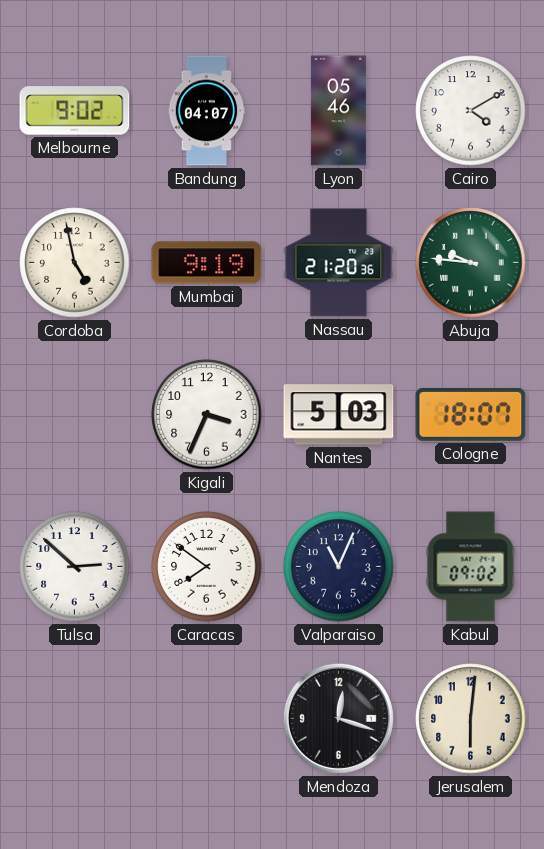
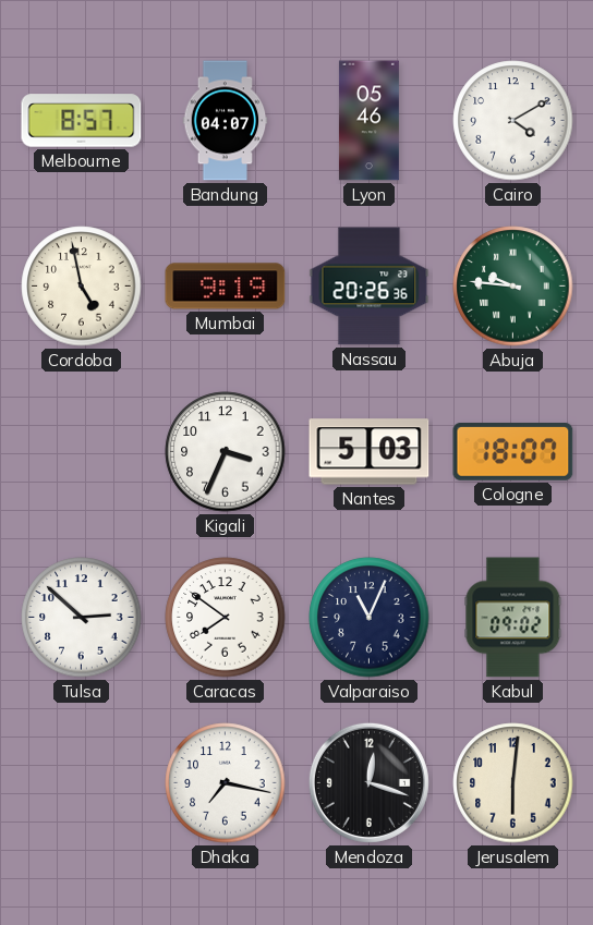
Melbourne: 9:02 -> 8:57
Nassau: 21:20 -> 20:26
Dhaka: none -> 7:17
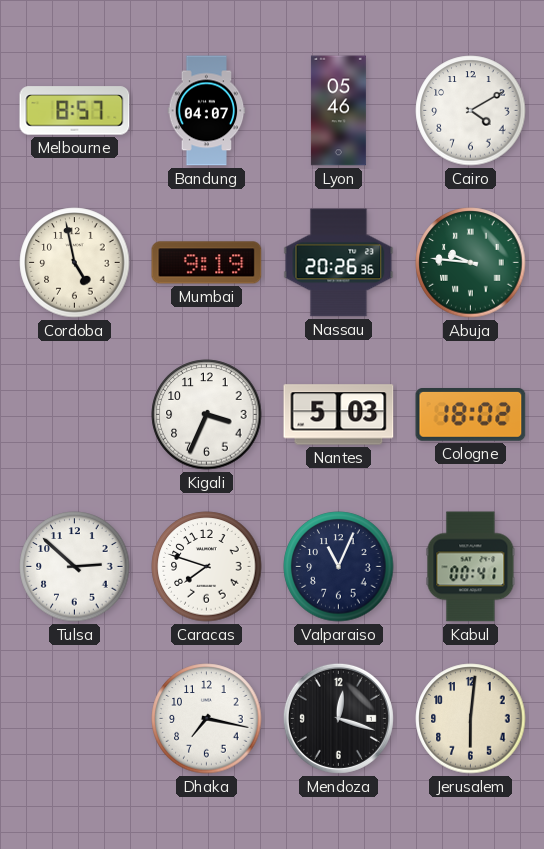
Cologne: 18:07 -> 18:02
Caracas: 7:51 -> 7:48
Kabul: 09:02 -> 00:41
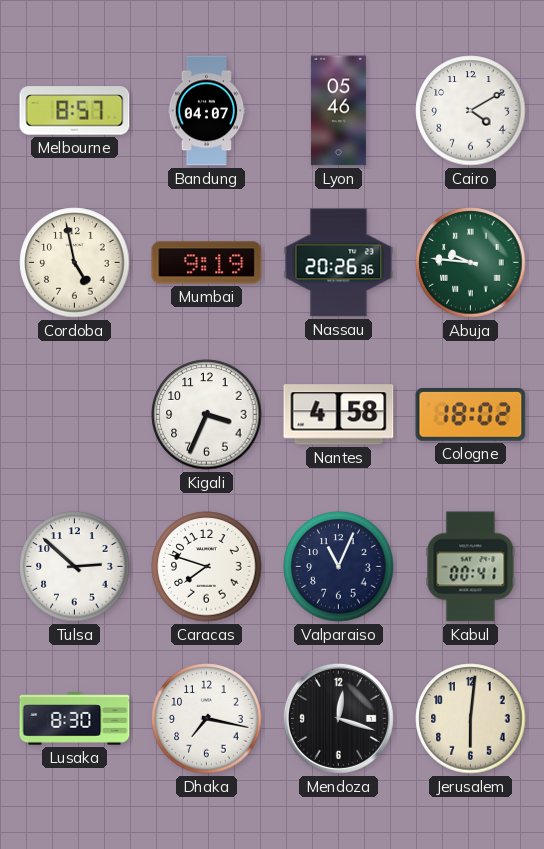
Nantes: 5:03 -> 4:58
Lusaka: none -> 8:30
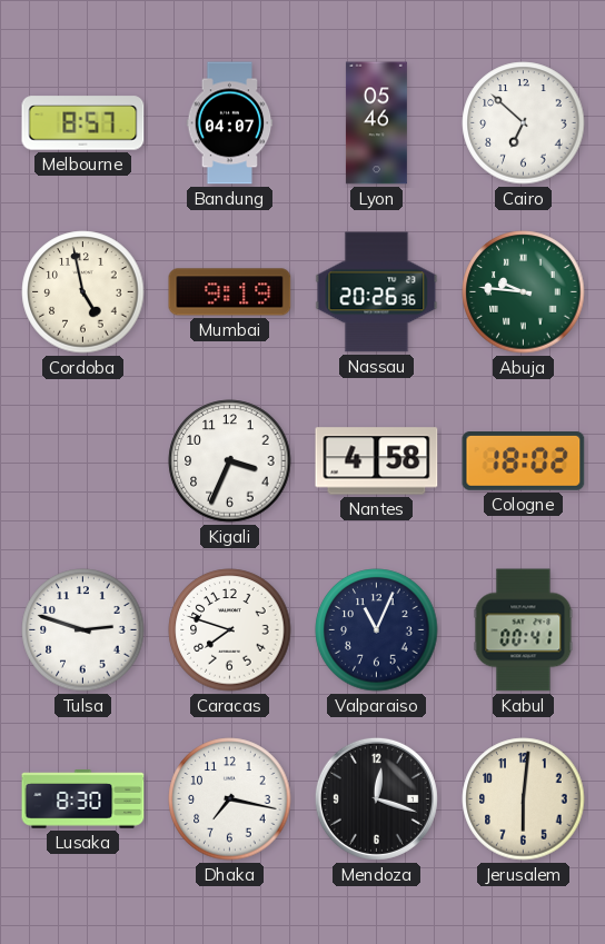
Cairo: 4:10 -> 6:52
Tulsa: 2:52 -> 2:48
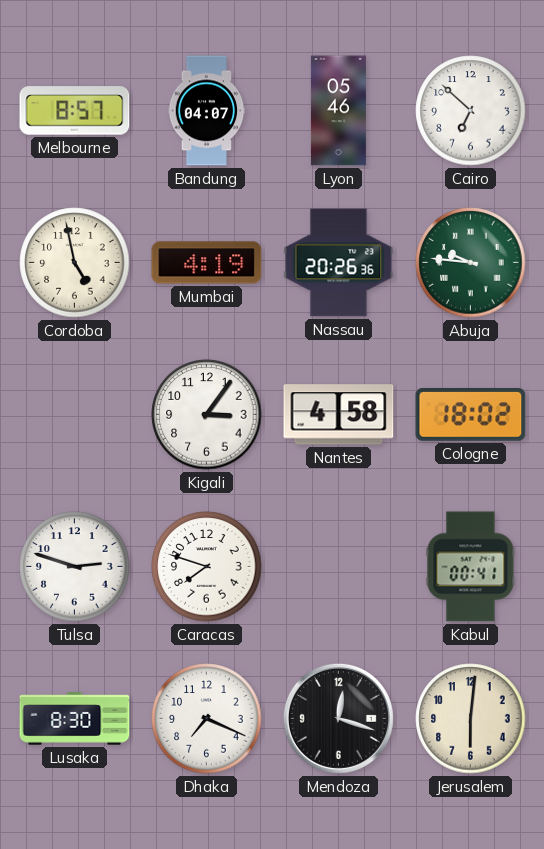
Mumbai: 9:19 -> 4:19
Kigali: 3:34 -> 3:06
Valparaiso: 11:04 -> none
Dhaka: 7:17 -> 7:19
